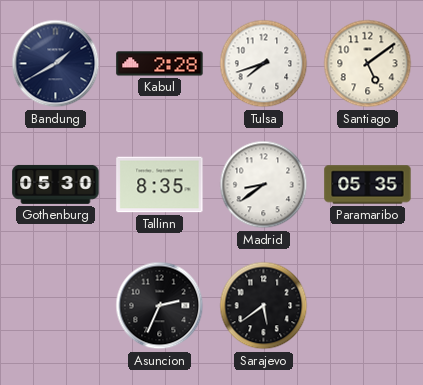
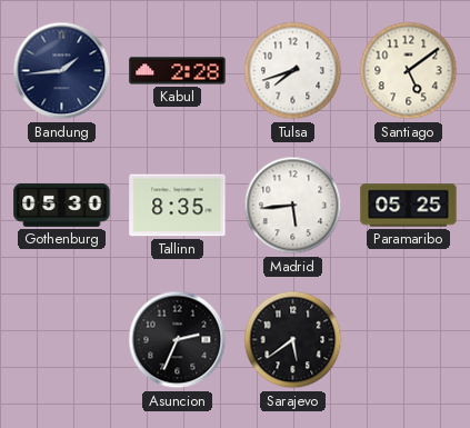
Bandung: 1:40 -> 1:44
Madrid: 8:39 -> 5:44
Paramaribo: 05:35 -> 05:25
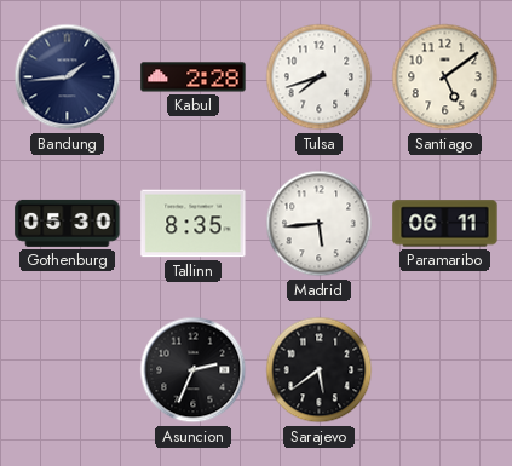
Paramaribo: 05:25 -> 06:11
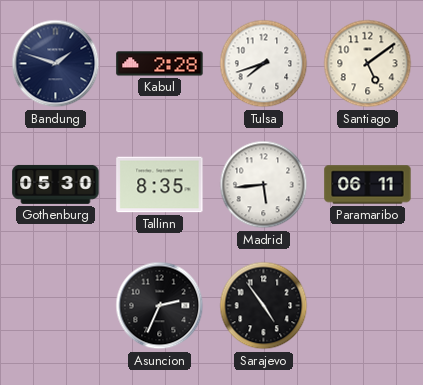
Bandung: 1:44 -> 1:48
Sarajevo: 5:39 -> 4:54
